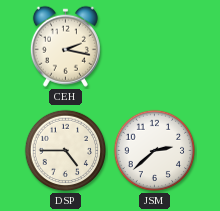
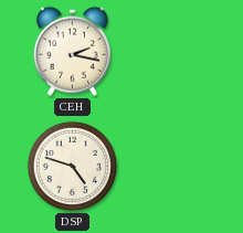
DSP: 4:45 -> 4:48
JSM: 2:38 -> none
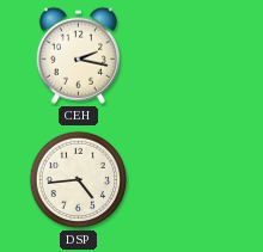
DSP: 4:48 -> 4:44
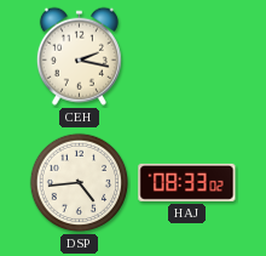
HAJ: none -> 08:33
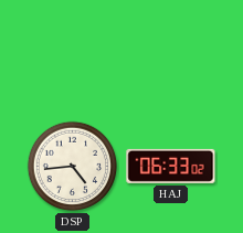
CEH: 2:17 -> none
HAJ: 08:33 -> 06:33
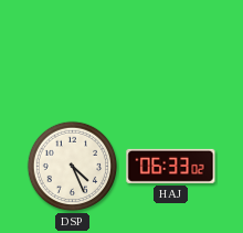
DSP: 4:44 -> 4:26
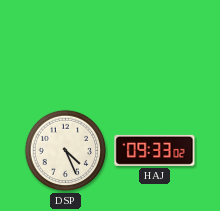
HAJ: 06:33 -> 09:33
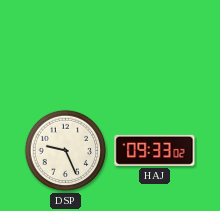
DSP: 4:26 -> 9:26
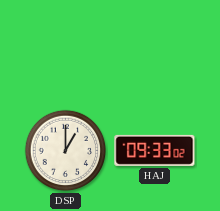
DSP: 9:26 -> 1:00
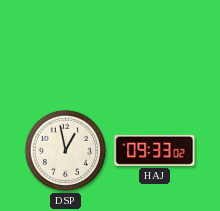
DSP: 1:00 -> 12:58
